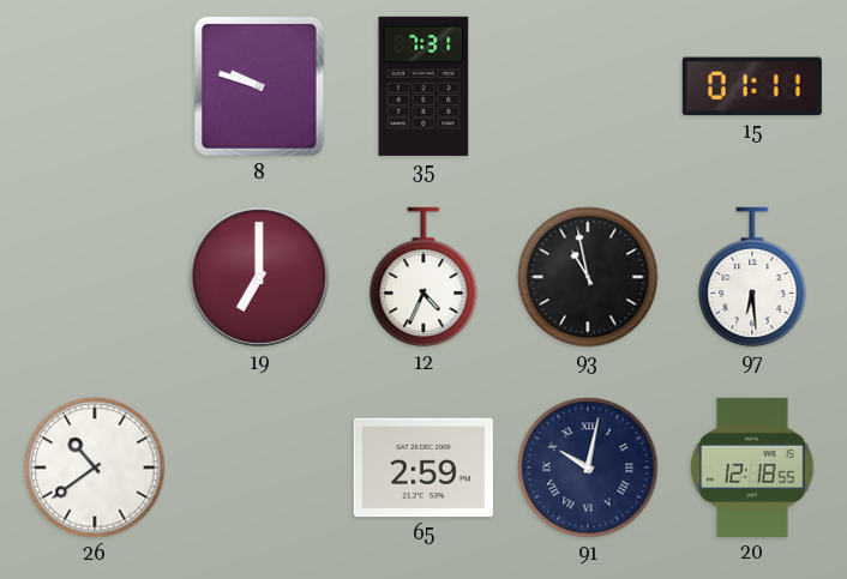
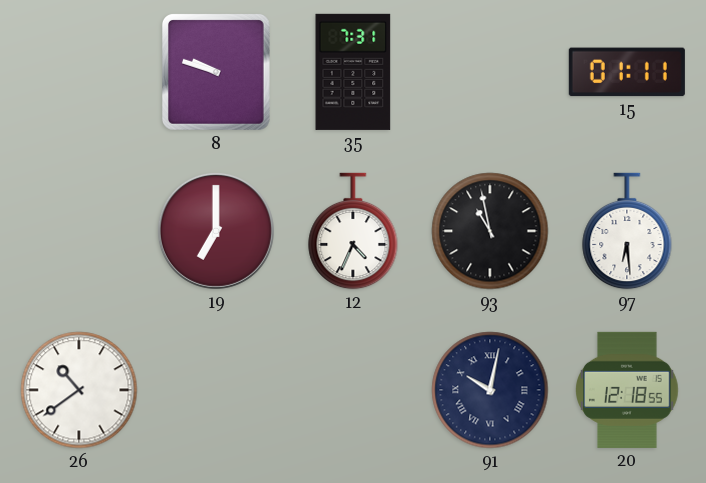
65: 2:59 -> none
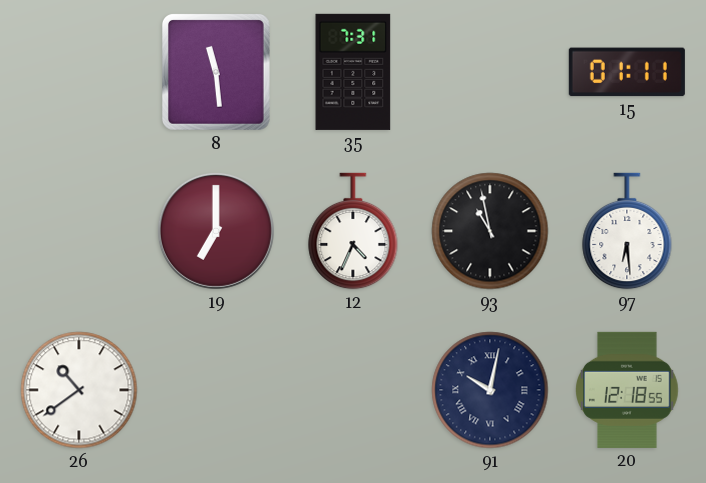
8: 9:48 -> 11:29
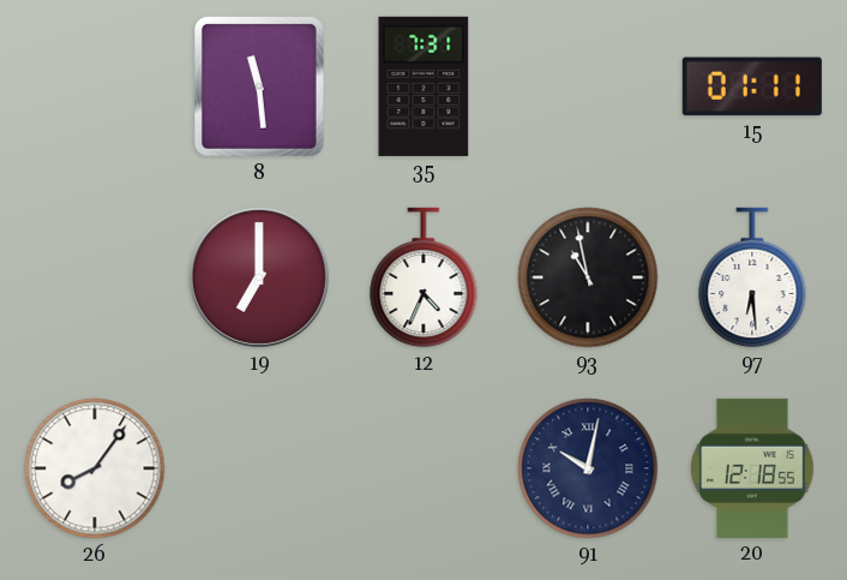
26: 10:39 -> 8:06
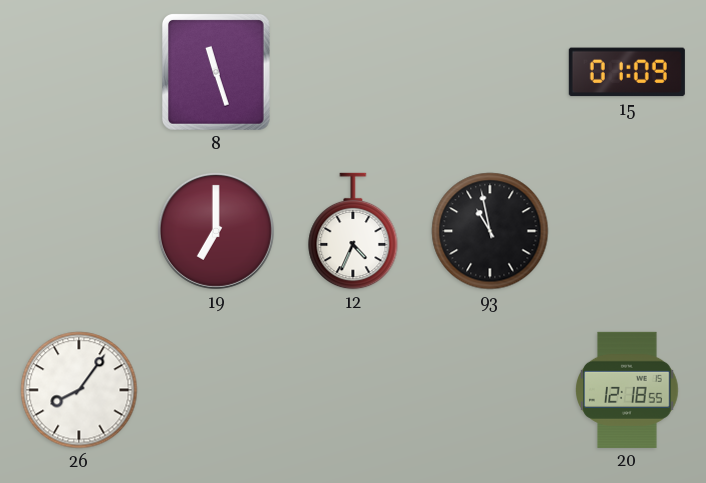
8: 11:29 -> 11:27
35: 7:31 -> none
15: 01:11 -> 01:09
97: 6:29 -> none
91: 10:02 -> none
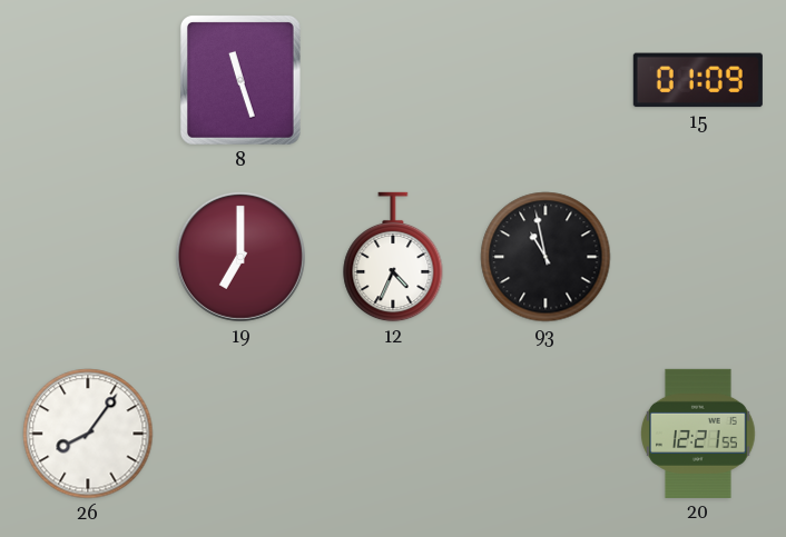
20: 12:18 -> 12:21
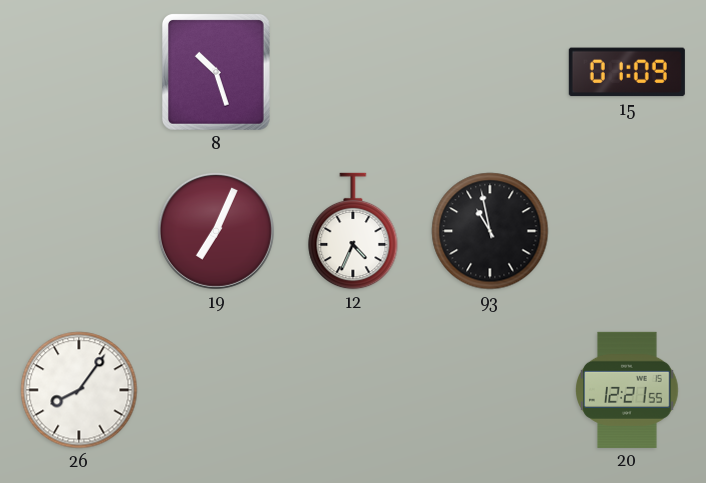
8: 11:27 -> 10:27
19: 7:00 -> 7:04
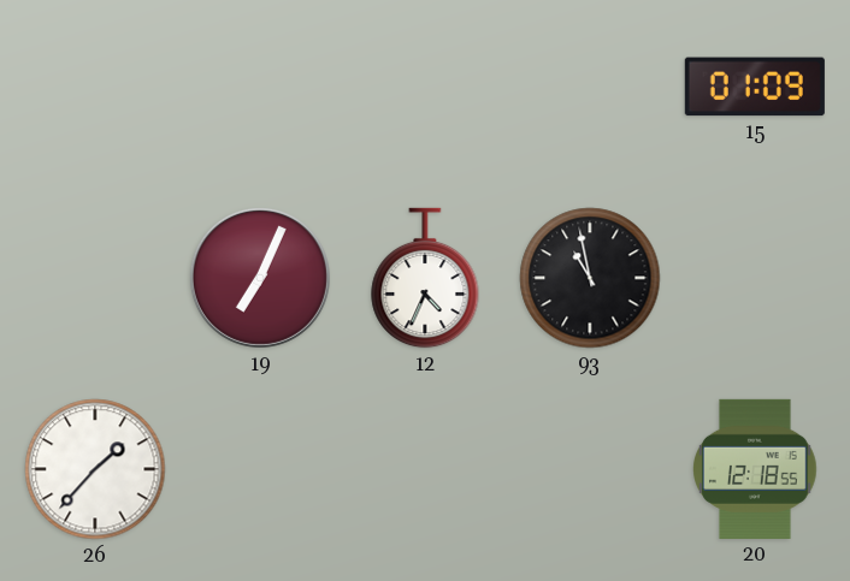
8: 10:27 -> none
26: 8:06 -> 1:37
20: 12:21 -> 12:18
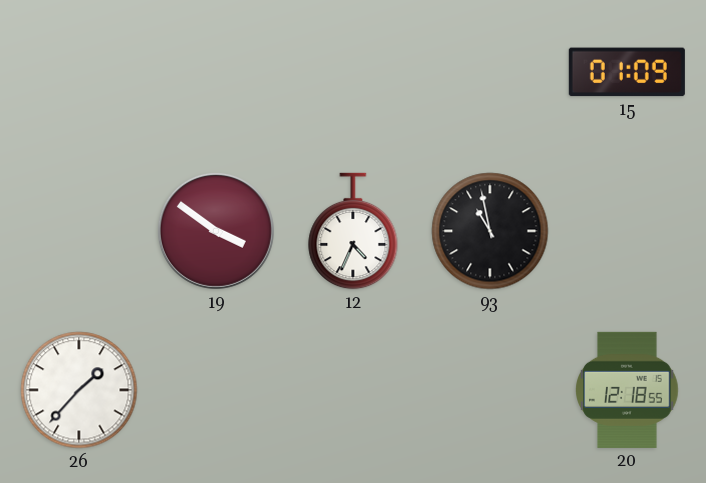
19: 7:04 -> 3:51
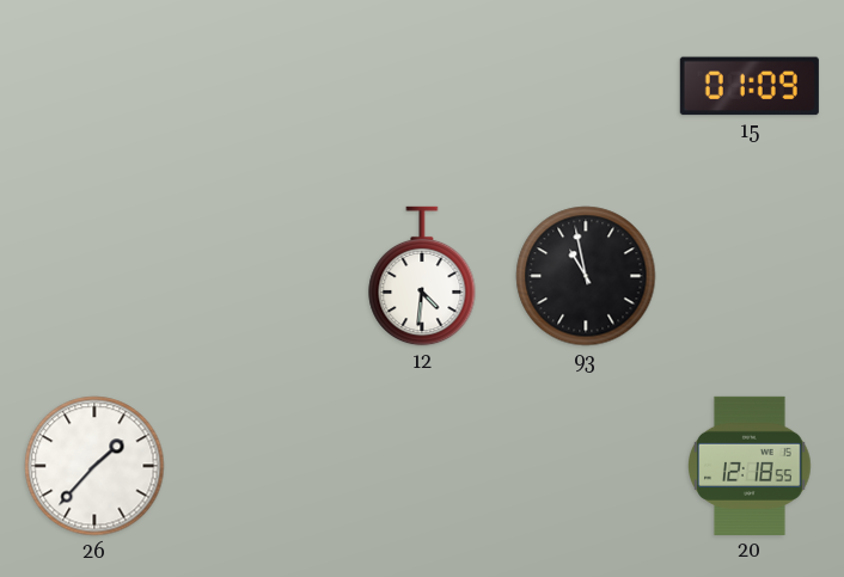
19: 3:51 -> none
12: 4:34 -> 4:31
